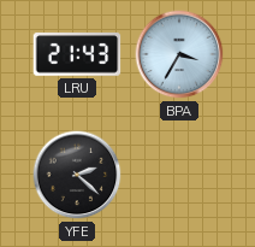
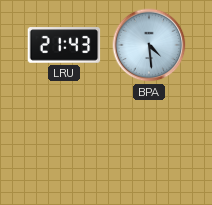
BPA: 3:35 -> 4:29
YFE: 2:22 -> none
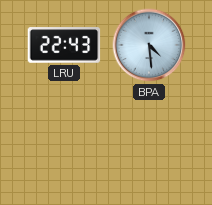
LRU: 21:43 -> 22:43
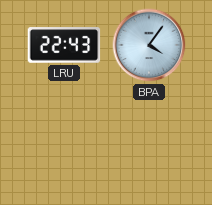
BPA: 4:29 -> 4:06
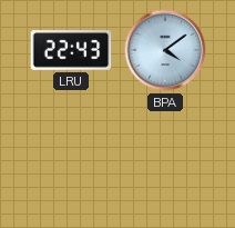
BPA: 4:06 -> 4:09
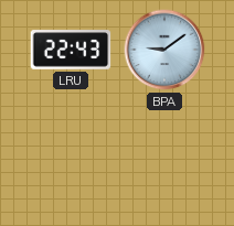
BPA: 4:09 -> 9:09
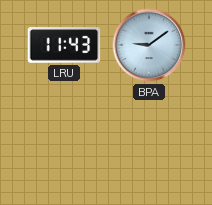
LRU: 22:43 -> 11:43
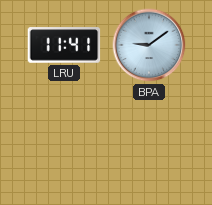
LRU: 11:43 -> 11:41
